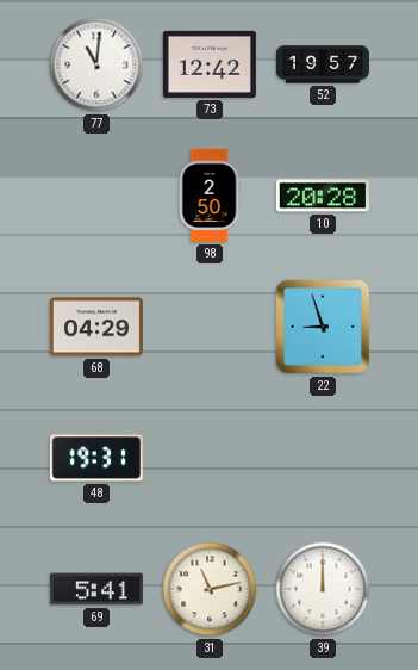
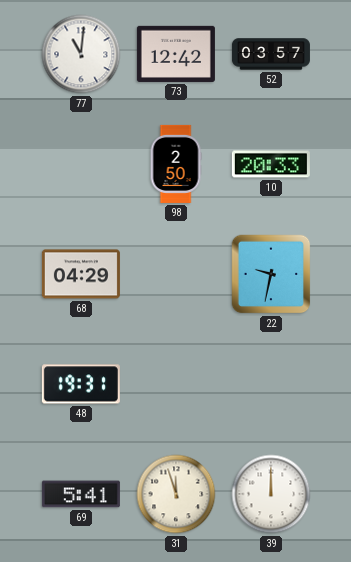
52: 19:57 -> 03:57
10: 20:28 -> 20:33
22: 8:57 -> 9:32
31: 11:13 -> 11:57
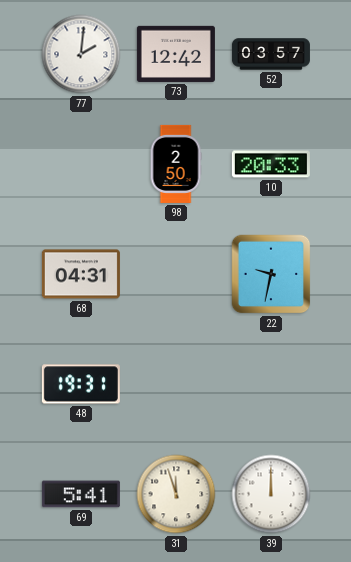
77: 11:01 -> 2:01
68: 04:29 -> 04:31
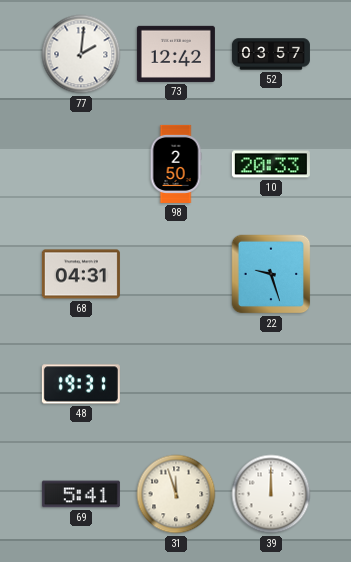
22: 9:32 -> 9:27
